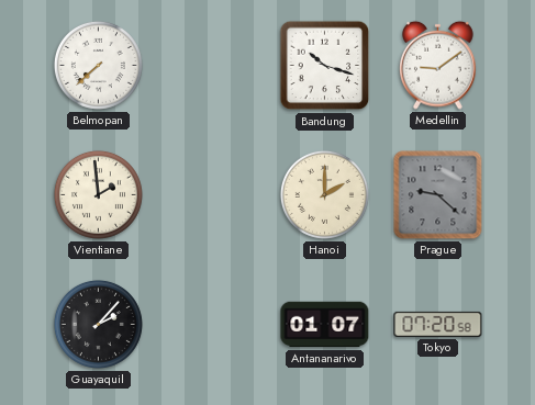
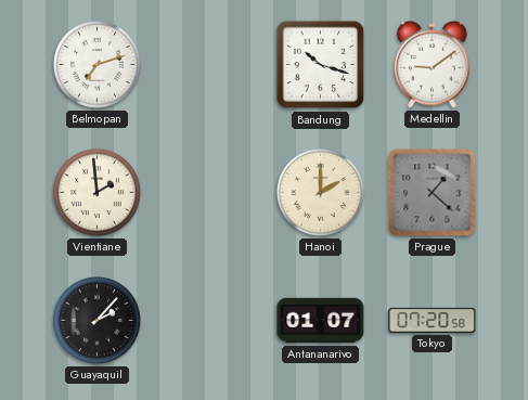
Belmopan: 7:38 -> 7:12
Prague: 9:22 -> 1:22
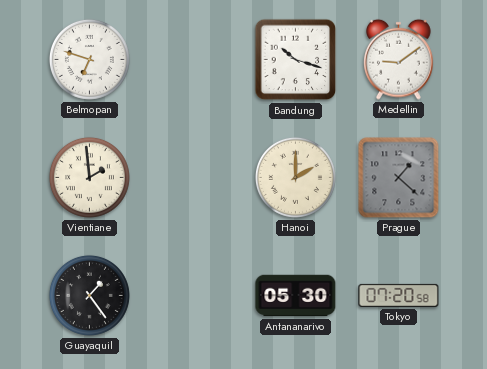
Belmopan: 7:12 -> 6:48
Guayaquil: 2:07 -> 1:24
Antananarivo: 01:07 -> 05:30
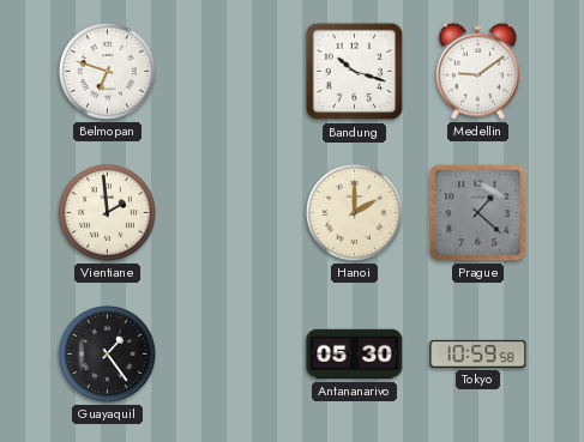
Tokyo: 07:20 -> 10:59
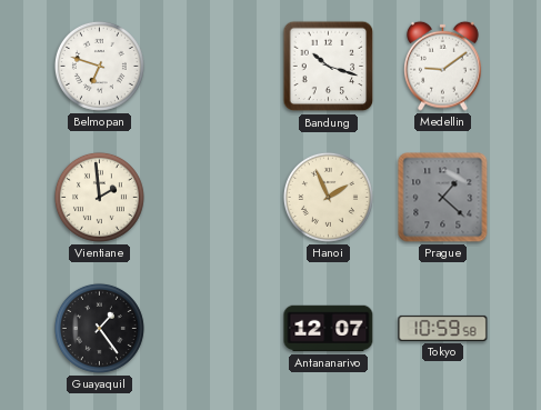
Hanoi: 2:00 -> 1:56
Antananarivo: 05:30 -> 12:07
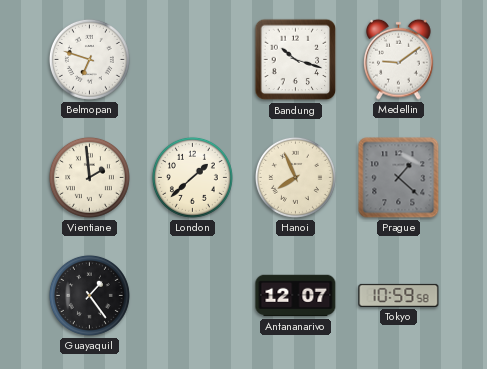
London: none -> 1:38
Hanoi: 1:56 -> 7:56
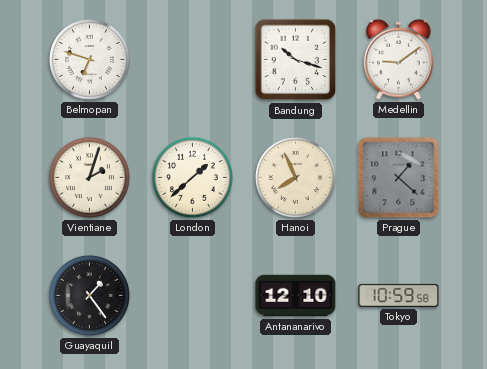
Vientiane: 1:59 -> 2:03
Antananarivo: 12:07 -> 12:10
